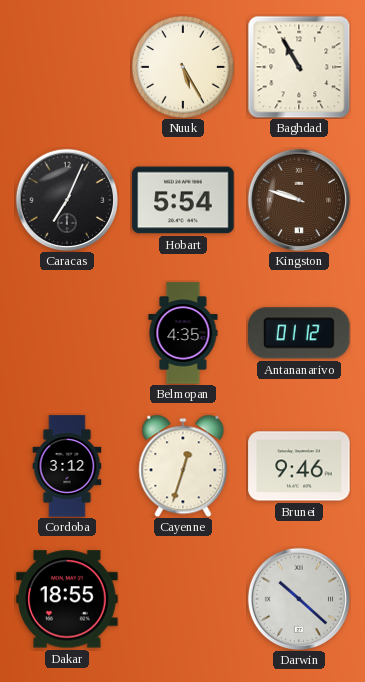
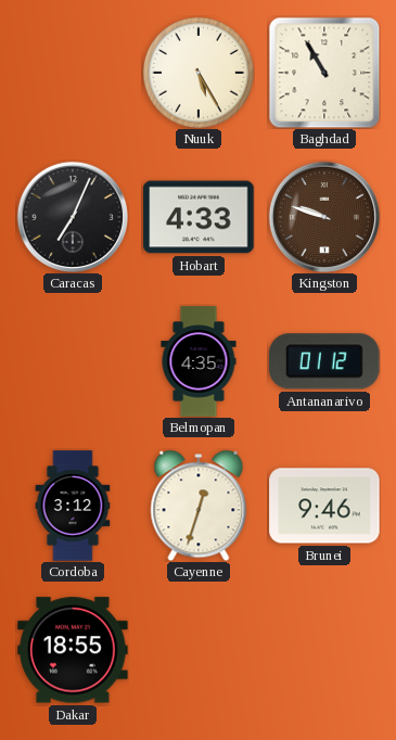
Hobart: 5:54 -> 4:33
Darwin: 10:22 -> none
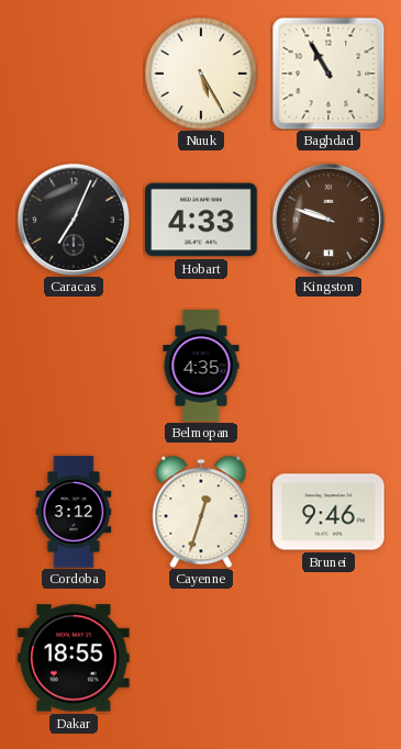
Antananarivo: 01:12 -> none
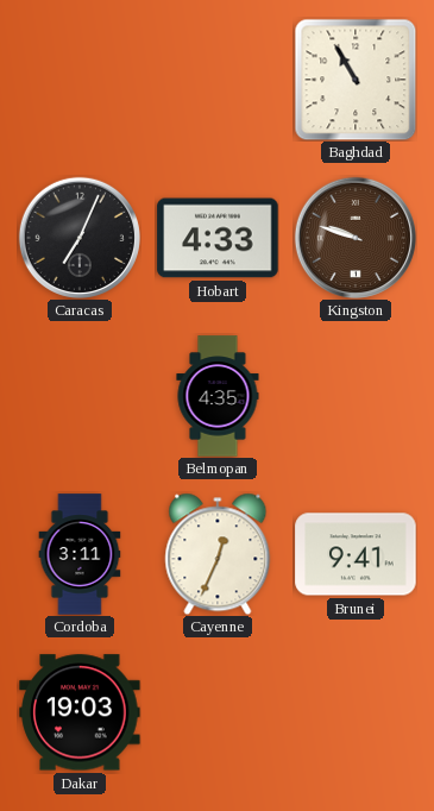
Nuuk: 5:25 -> none
Cordoba: 3:12 -> 3:11
Cayenne: 12:33 -> 12:34
Brunei: 9:46 -> 9:41
Dakar: 18:55 -> 19:03
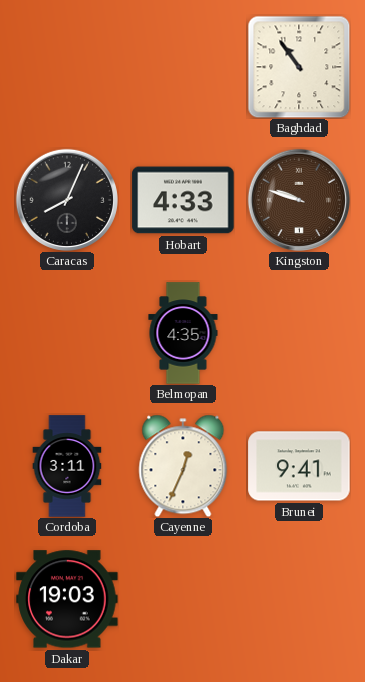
Baghdad: 10:55 -> 10:54
Caracas: 7:04 -> 8:04
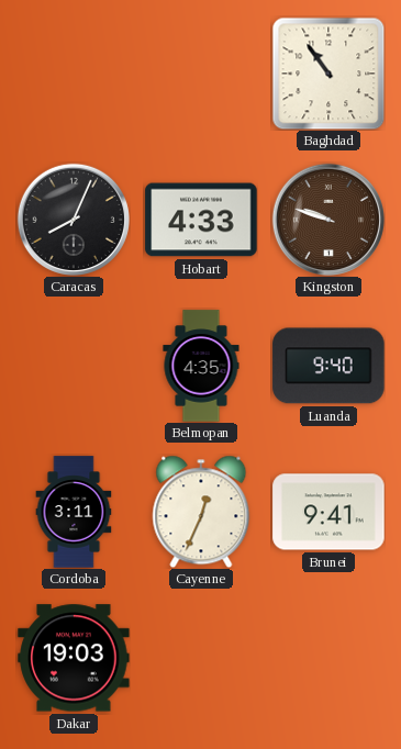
Luanda: none -> 9:40
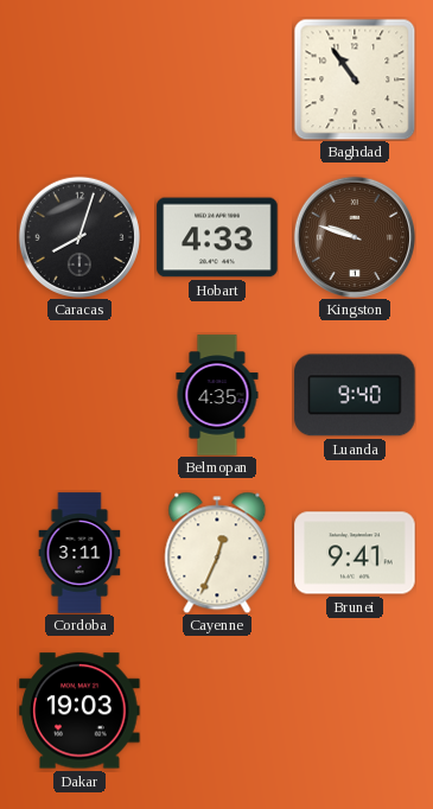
Caracas: 8:04 -> 8:03
